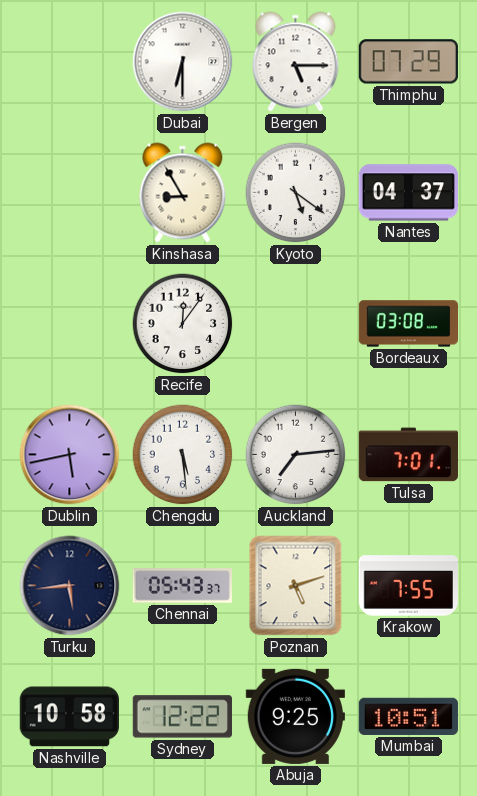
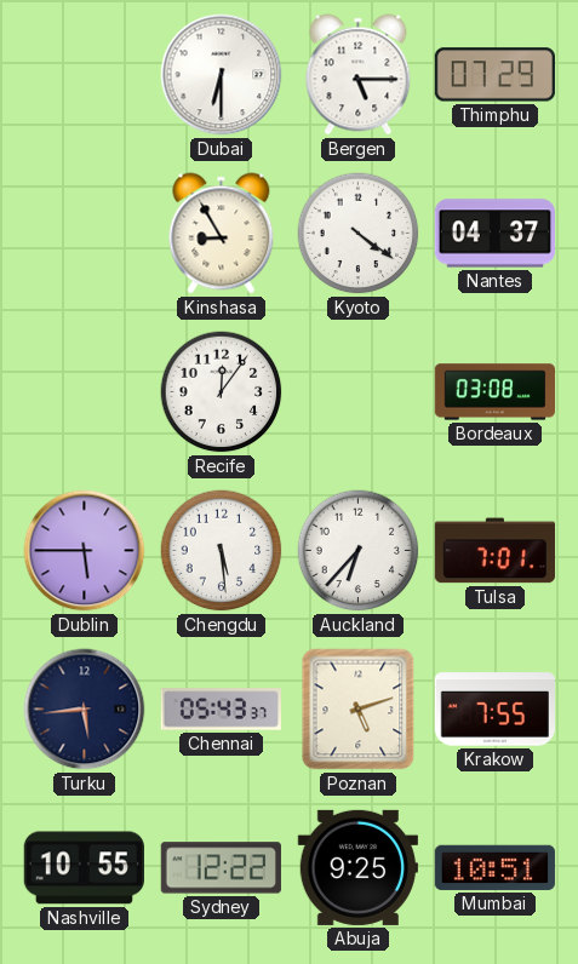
Kyoto: 5:21 -> 4:21
Dublin: 5:43 -> 5:45
Auckland: 7:14 -> 6:37
Nashville: 10:58 -> 10:55
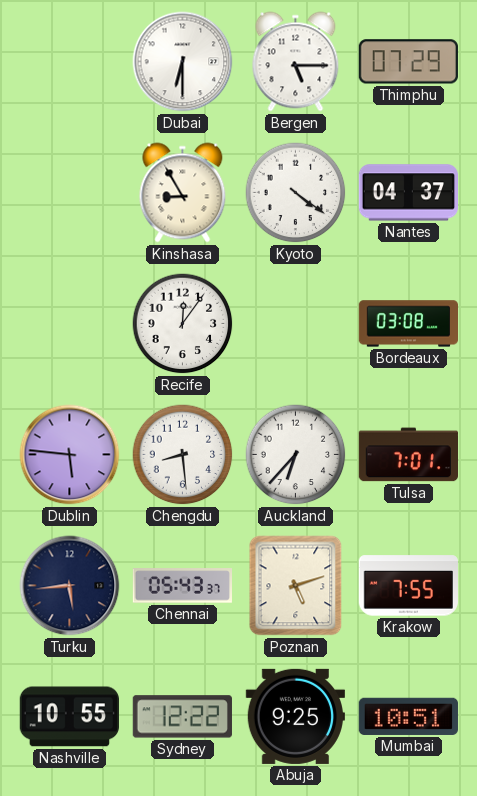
Dublin: 5:45 -> 5:46
Chengdu: 5:29 -> 8:29
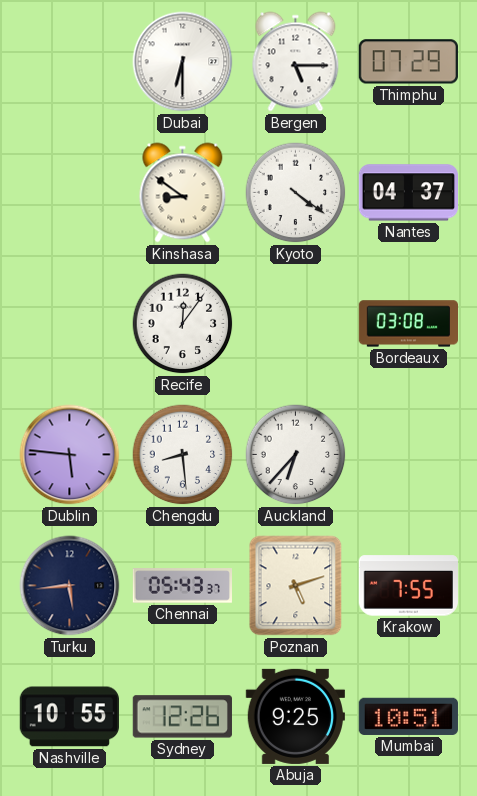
Kinshasa: 8:55 -> 8:51
Tulsa: 7:01 -> none
Sydney: 12:22 -> 12:26
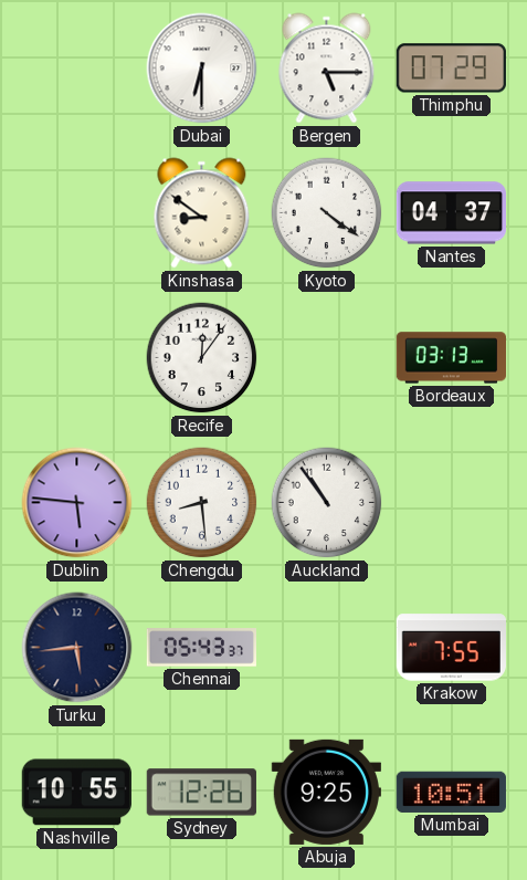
Bordeaux: 03:08 -> 03:13
Auckland: 6:37 -> 10:54
Poznan: 5:12 -> none
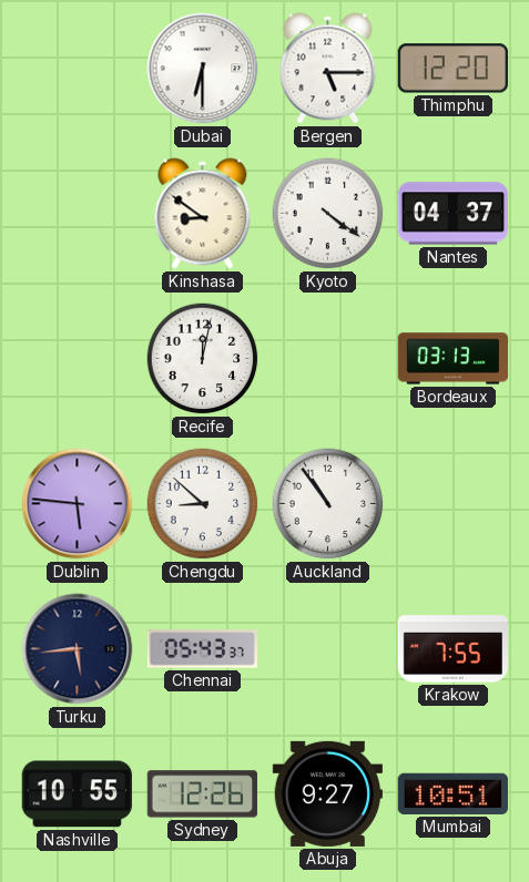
Thimphu: 07:29 -> 12:20
Recife: 12:06 -> 12:02
Chengdu: 8:29 -> 8:52
Abuja: 9:25 -> 9:27
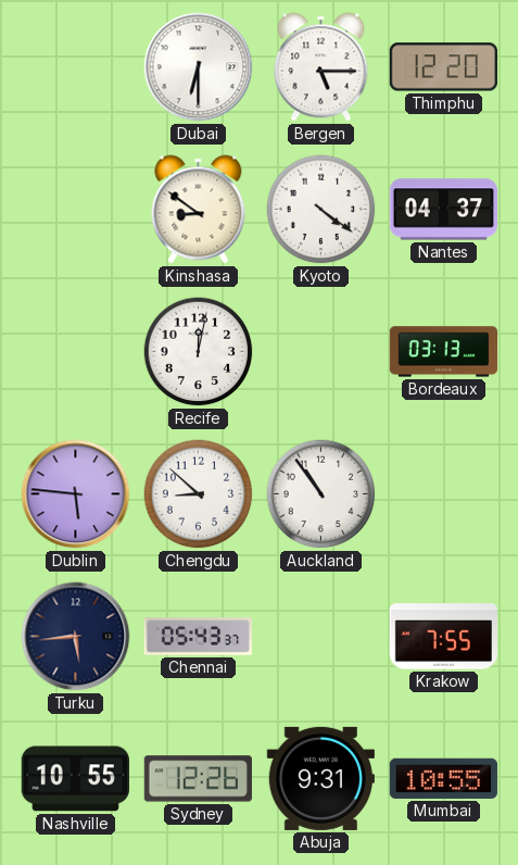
Abuja: 9:27 -> 9:31
Mumbai: 10:51 -> 10:55
